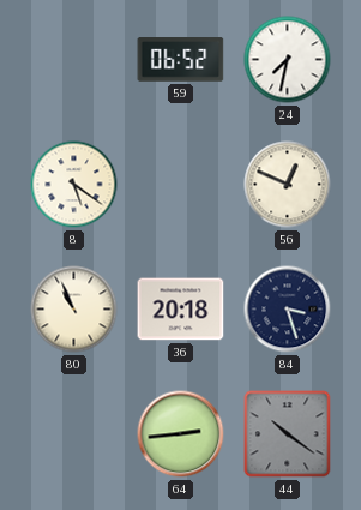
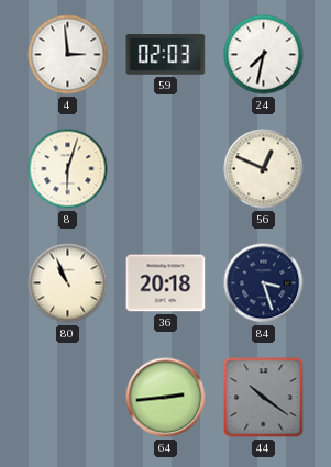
4: none -> 2:59
59: 06:52 -> 02:03
8: 5:21 -> 6:03
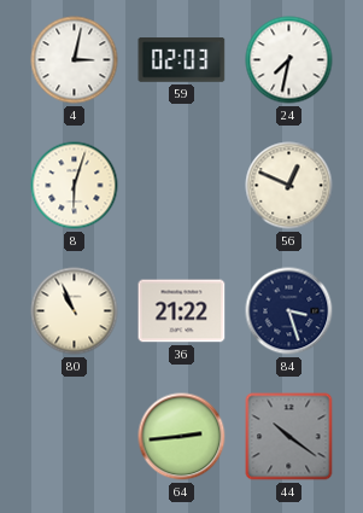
4: 2:59 -> 3:02
36: 20:18 -> 21:22
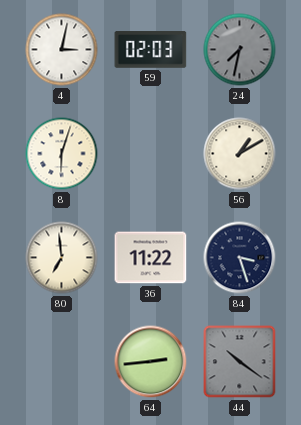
24 dial: white -> grey
56: 12:49 -> 1:10
80: 10:56 -> 6:59
36: 21:22 -> 11:22
